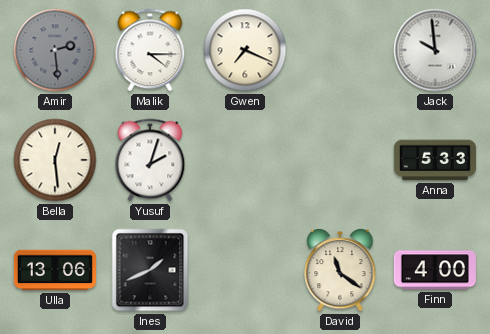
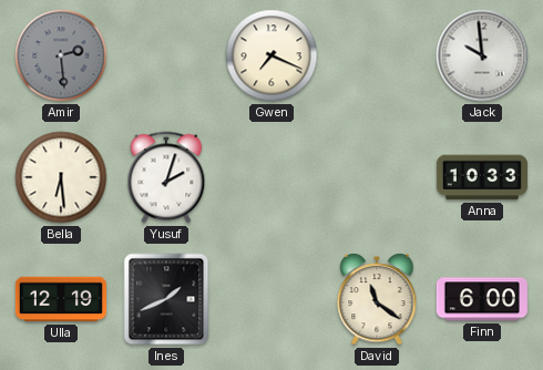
Malik: 4:15 -> none
Bella: 12:29 -> 6:29
Anna: 5:33 -> 10:33
Ulla: 13:06 -> 12:19
Finn: 4:00 -> 6:00
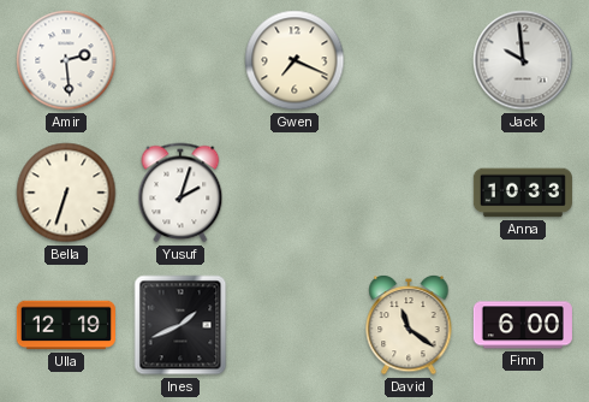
Amir dial: grey -> white
Bella: 6:29 -> 6:33
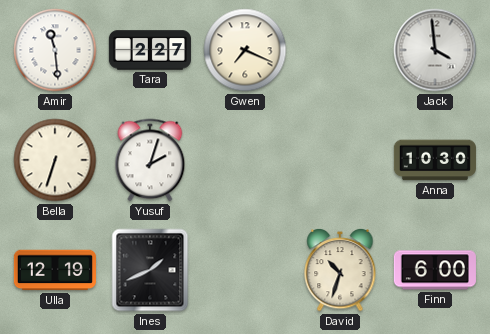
Amir: 2:29 -> 11:29
Tara: none -> 2:27
Jack: 9:59 -> 3:59
Anna: 10:33 -> 10:30
David: 11:21 -> 10:33
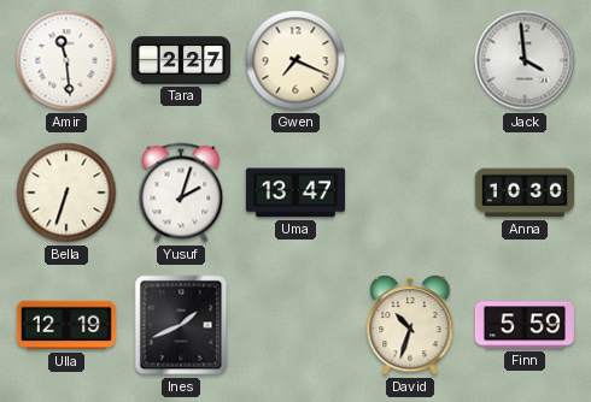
Uma: none -> 13:47
Finn: 6:00 -> 5:59
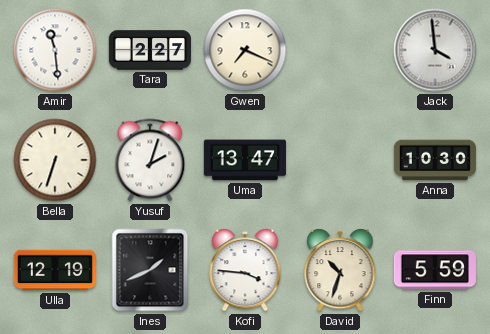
Kofi: none -> 3:46
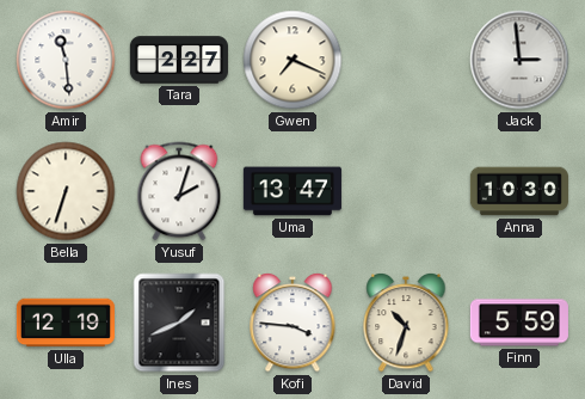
Jack: 3:59 -> 2:59
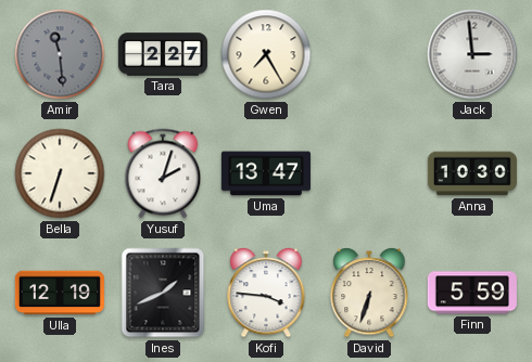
Amir dial: white -> grey
Gwen: 7:19 -> 7:25
David: 10:33 -> 6:33
